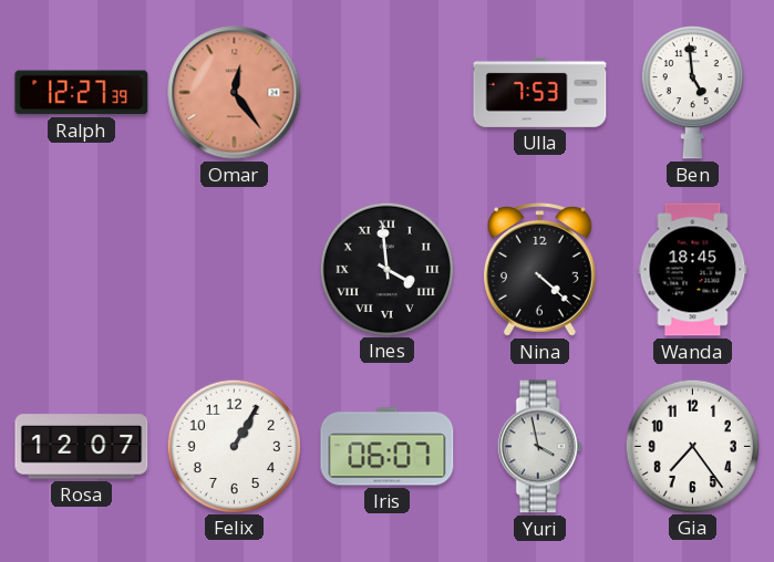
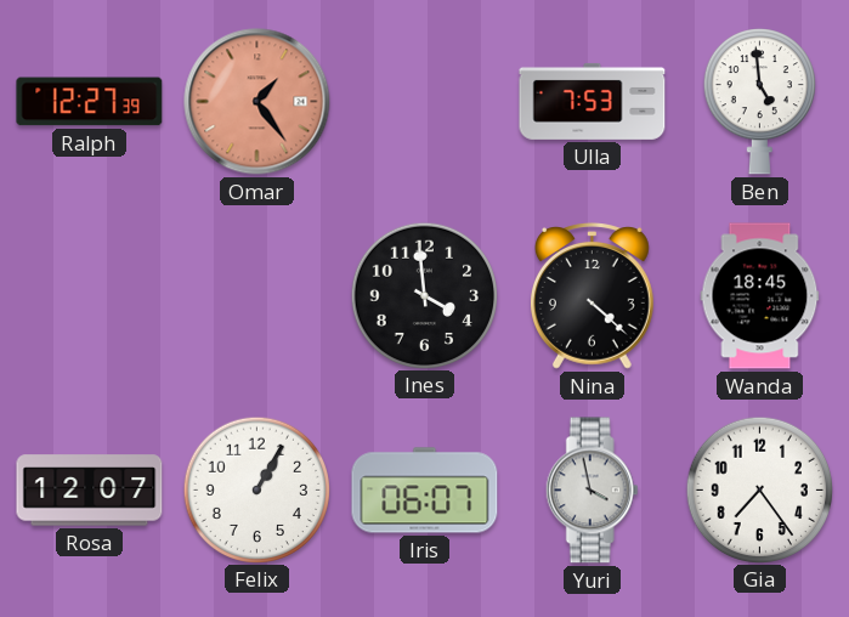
Omar: 12:24 -> 1:24
Ines numerals: Roman -> Arabic
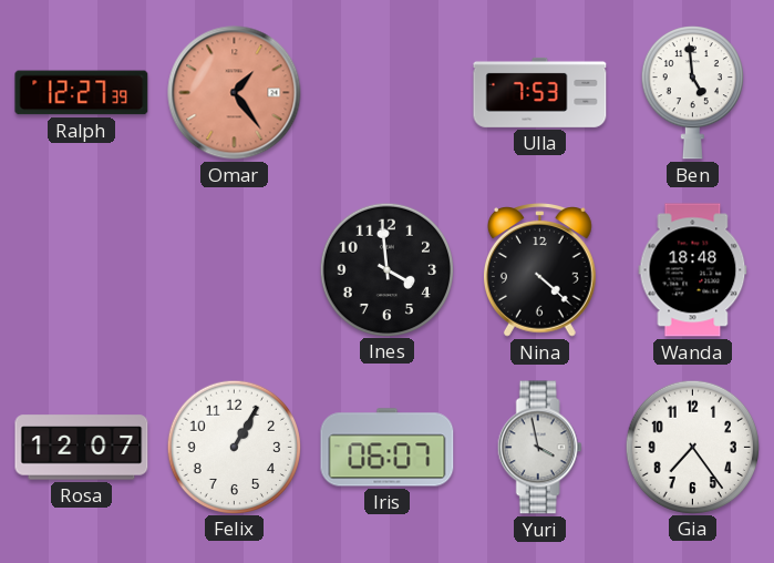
Wanda: 18:45 -> 18:48
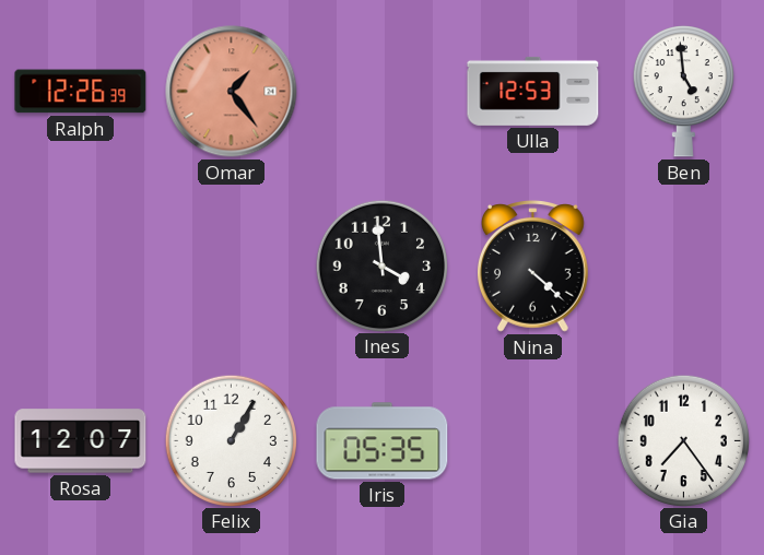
Ralph: 12:27 -> 12:26
Ulla: 7:53 -> 12:53
Wanda: 18:48 -> none
Iris: 06:07 -> 05:35
Yuri: 3:58 -> none
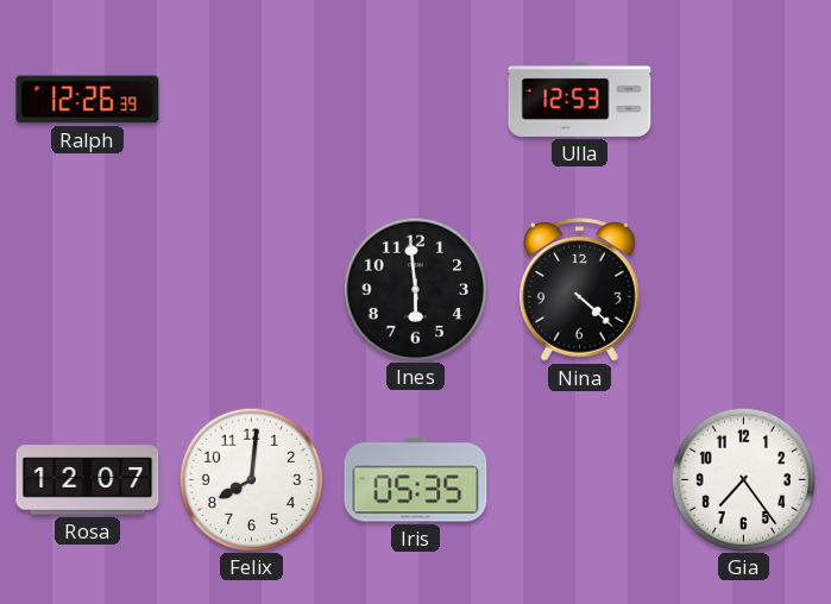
Omar: 1:24 -> none
Ben: 4:59 -> none
Ines: 3:59 -> 5:59
Felix: 1:05 -> 8:01
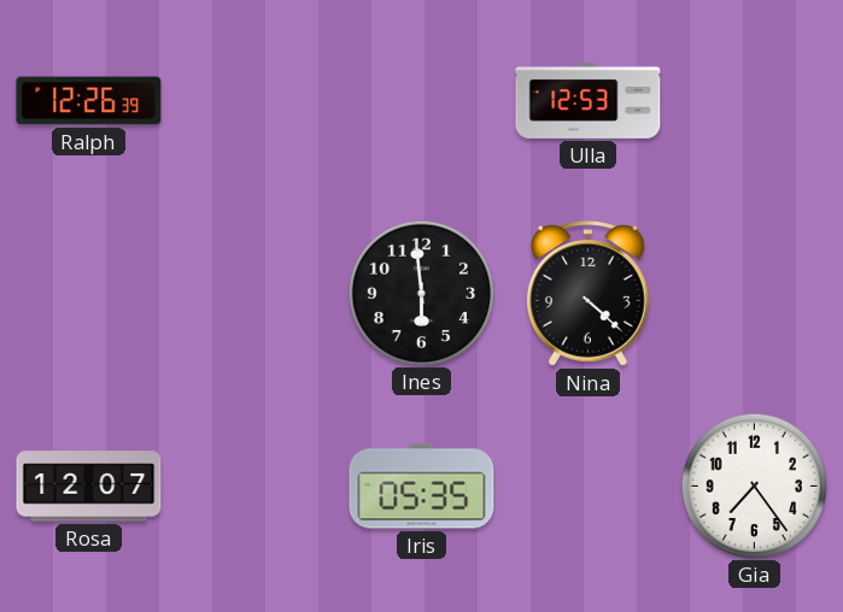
Felix: 8:01 -> none
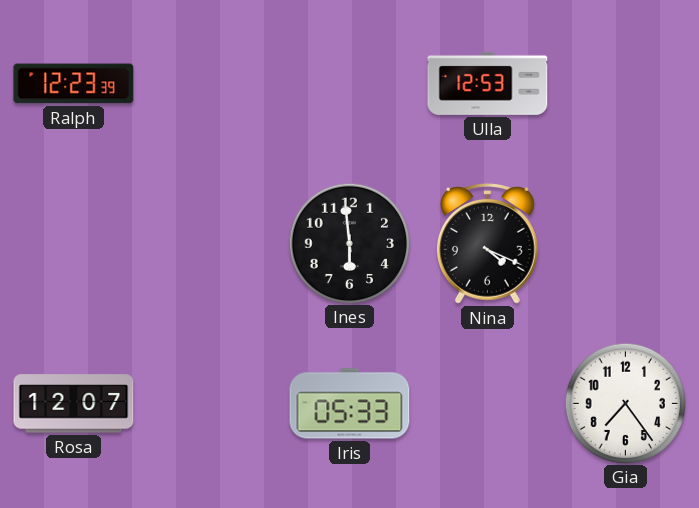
Ralph: 12:26 -> 12:23
Nina: 4:22 -> 4:19
Iris: 05:35 -> 05:33
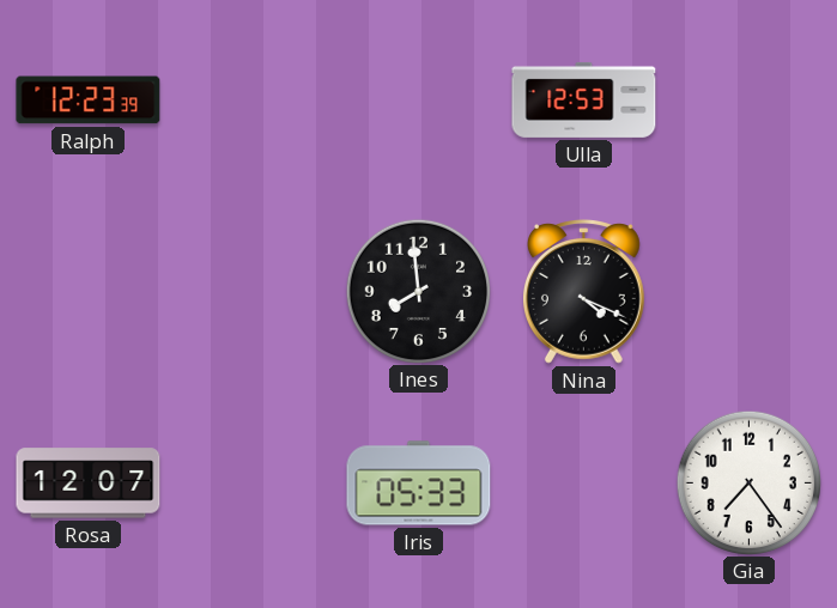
Ines: 5:59 -> 7:59
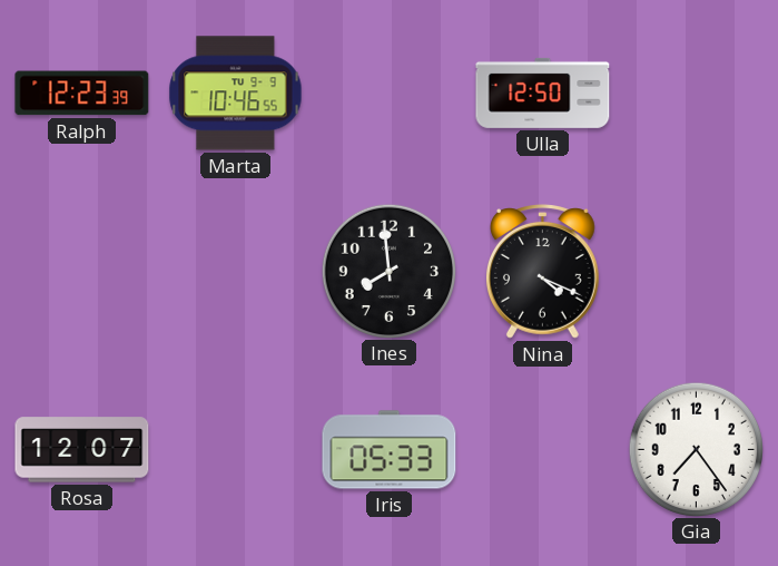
Marta: none -> 10:46
Ulla: 12:53 -> 12:50
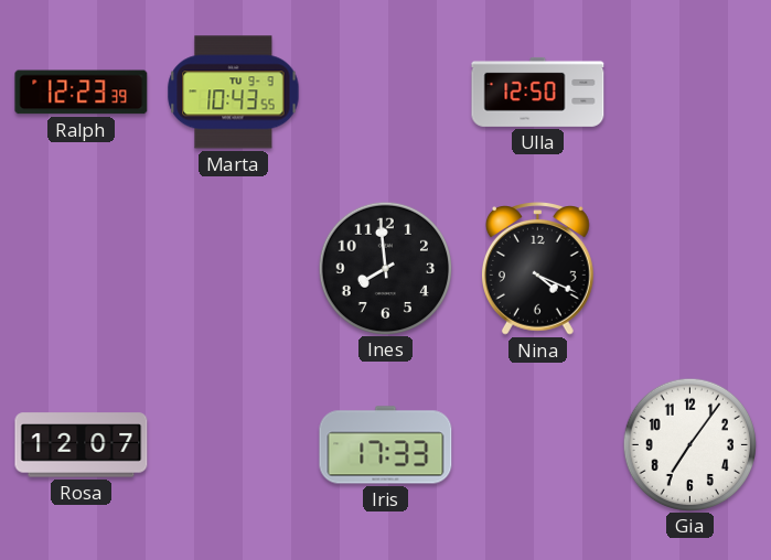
Marta: 10:46 -> 10:43
Iris: 05:33 -> 17:33
Gia: 7:24 -> 7:06
